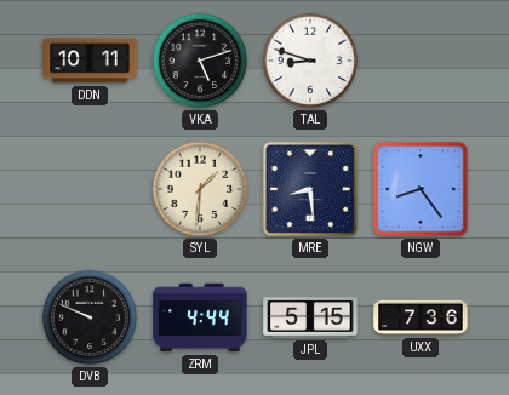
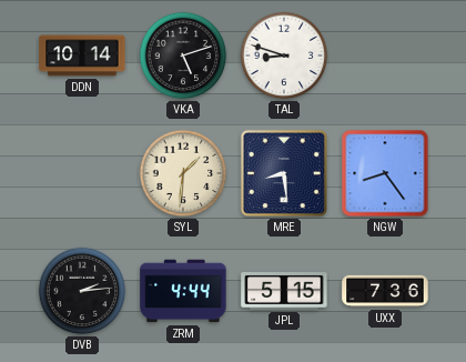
DDN: 10:11 -> 10:14
DVB: 9:49 -> 2:14
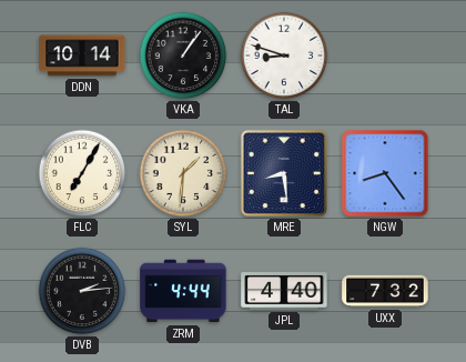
VKA: 5:12 -> 1:06
FLC: none -> 7:05
JPL: 5:15 -> 4:40
UXX: 7:36 -> 7:32
